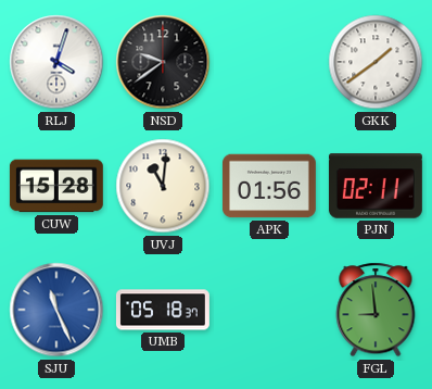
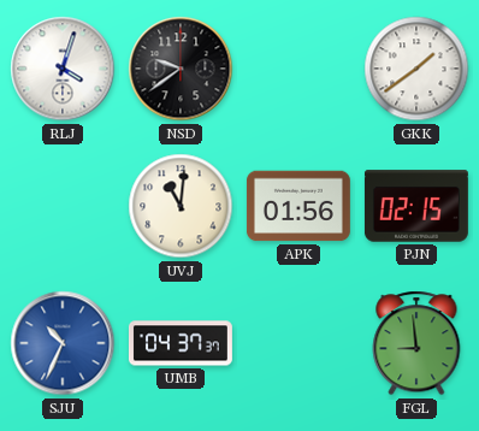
CUW: 15:28 -> none
PJN: 02:11 -> 02:15
SJU: 11:26 -> 10:34
UMB: 05:18 -> 04:37
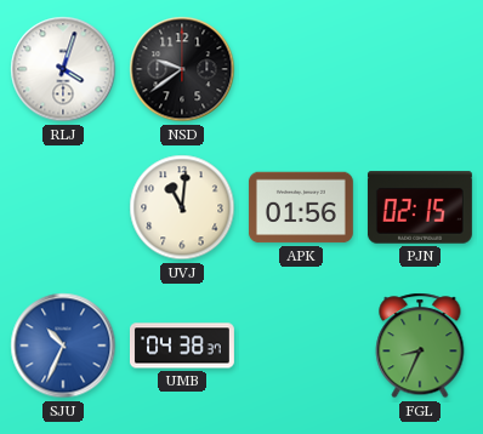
GKK: 1:39 -> none
UMB: 04:37 -> 04:38
FGL: 8:59 -> 8:34
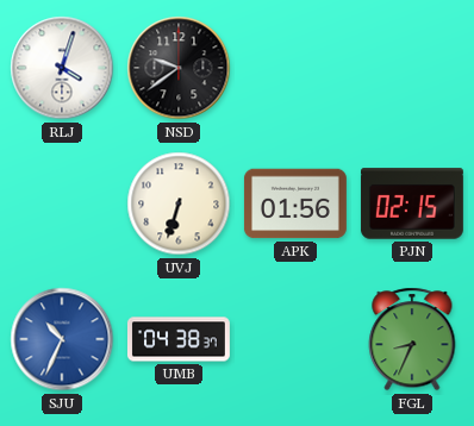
UVJ: 11:01 -> 6:33
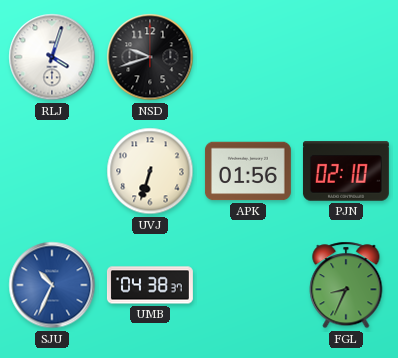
NSD: 9:39 -> 9:42
PJN: 02:15 -> 02:10
